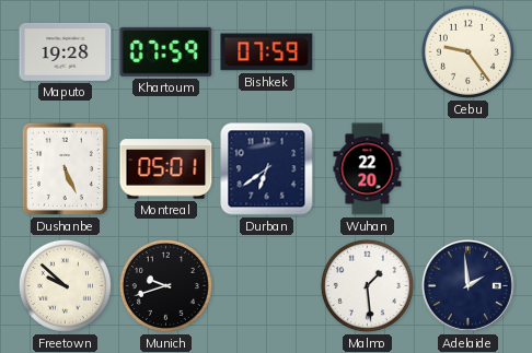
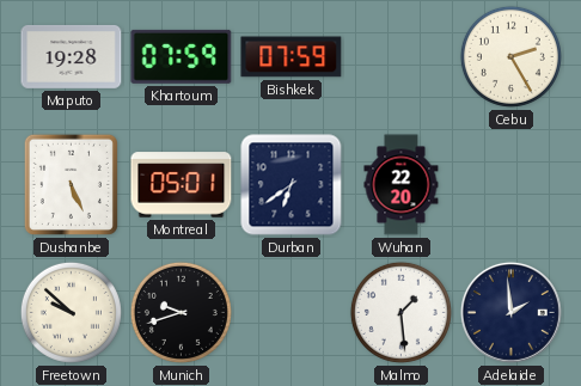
Cebu: 9:24 -> 2:25
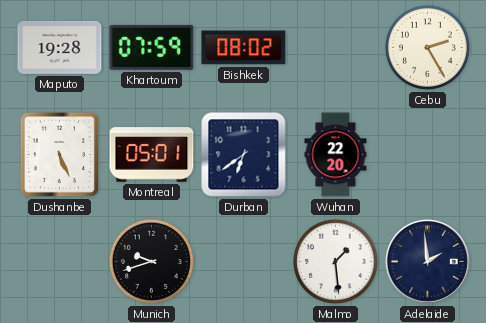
Bishkek: 07:59 -> 08:02
Freetown: 9:52 -> none
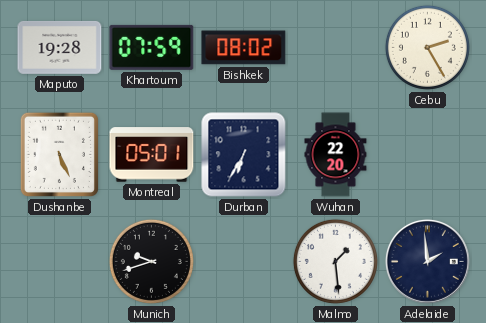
Durban: 6:39 -> 6:35
